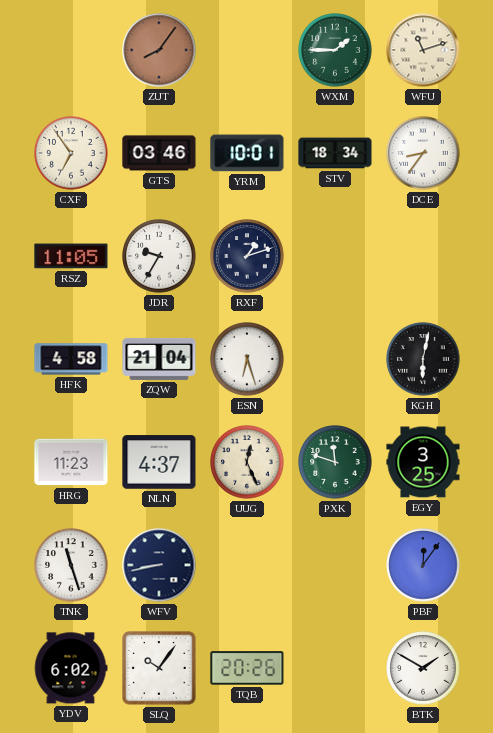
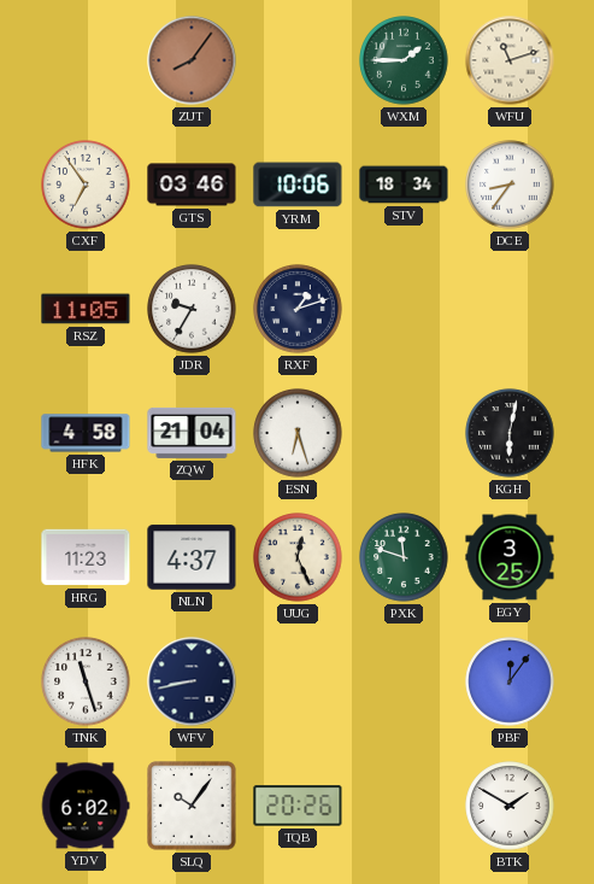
YRM: 10:01 -> 10:06
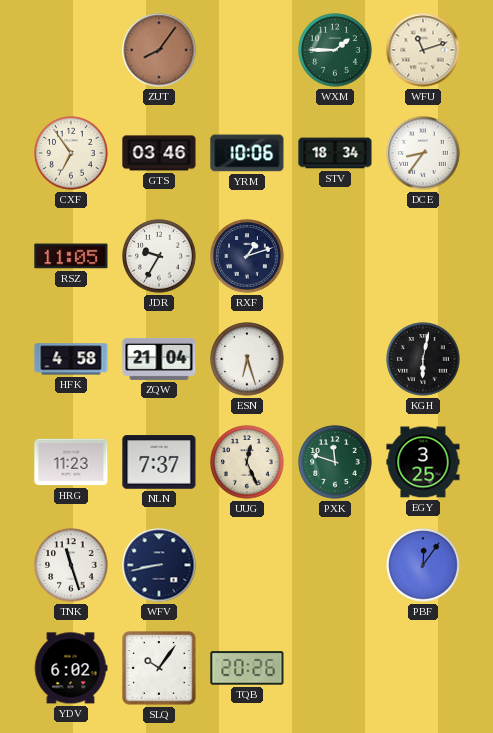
NLN: 4:37 -> 7:37
BTK: 1:50 -> none
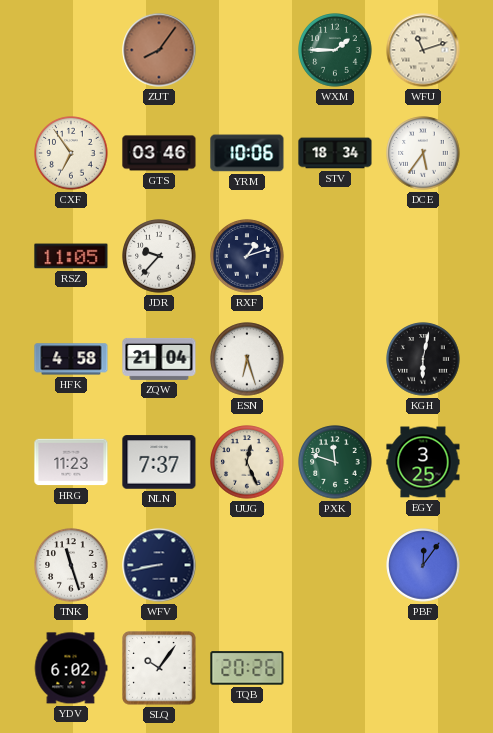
DCE: 8:36 -> 5:36
JDR: 9:35 -> 9:37
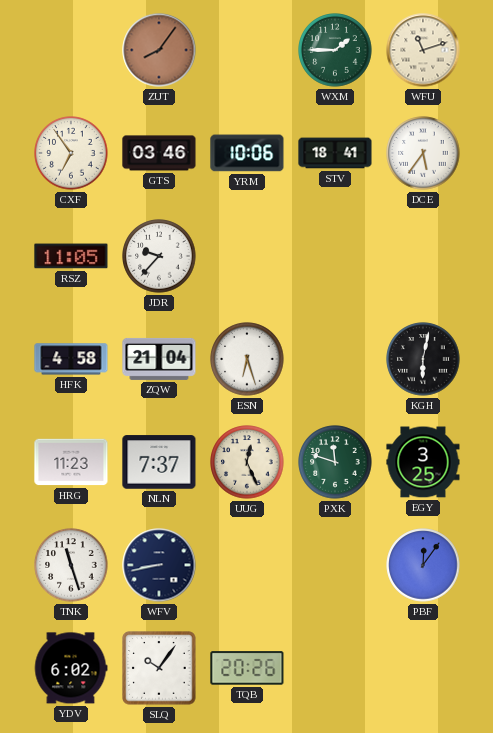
STV: 18:34 -> 18:41
RXF: 1:12 -> none
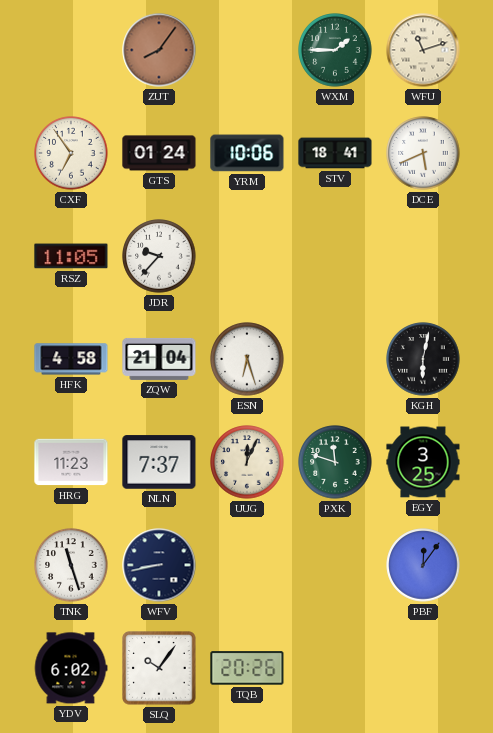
GTS: 03:46 -> 01:24
DCE: 5:36 -> 5:41
UUG: 12:26 -> 12:04
